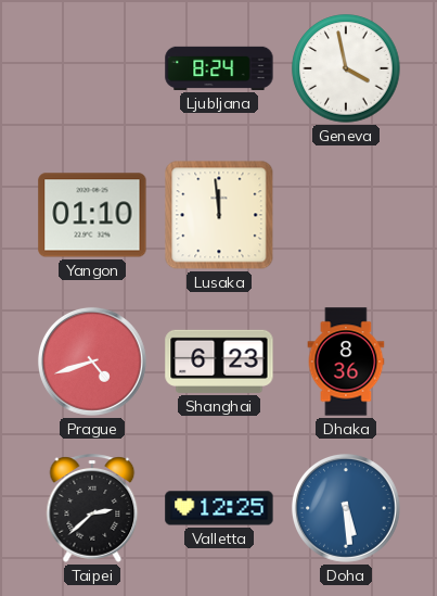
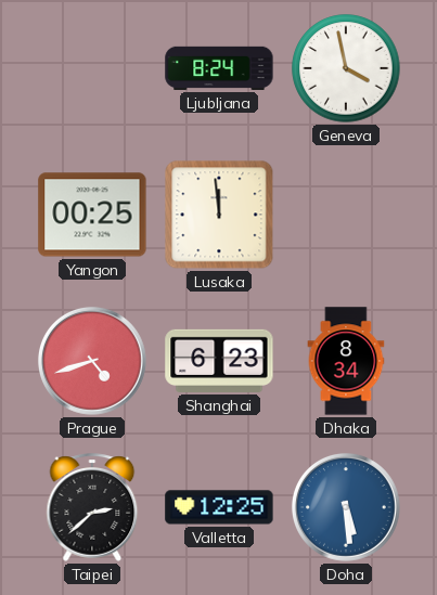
Yangon: 01:10 -> 00:25
Dhaka: 8:36 -> 8:34
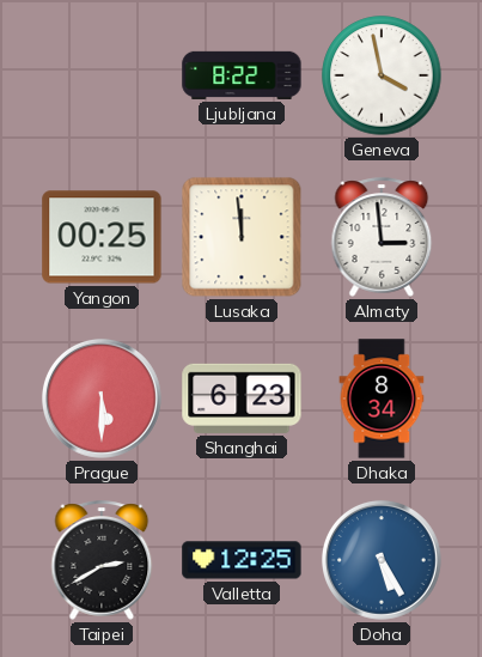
Ljubljana: 8:24 -> 8:22
Almaty: none -> 2:59
Prague: 4:42 -> 5:30
Taipei: 2:38 -> 2:40
Doha: 5:29 -> 5:25
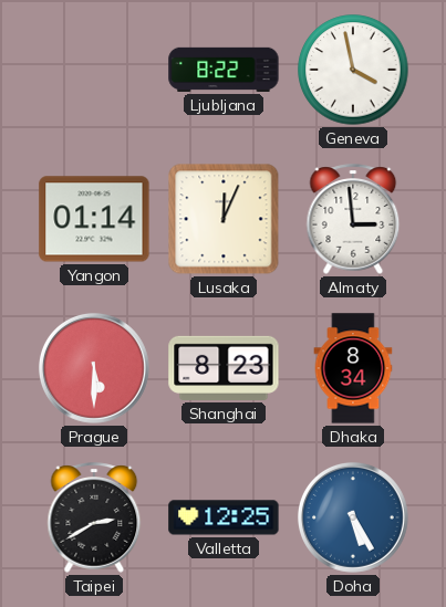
Yangon: 00:25 -> 01:14
Lusaka: 11:59 -> 12:04
Shanghai: 6:23 -> 8:23
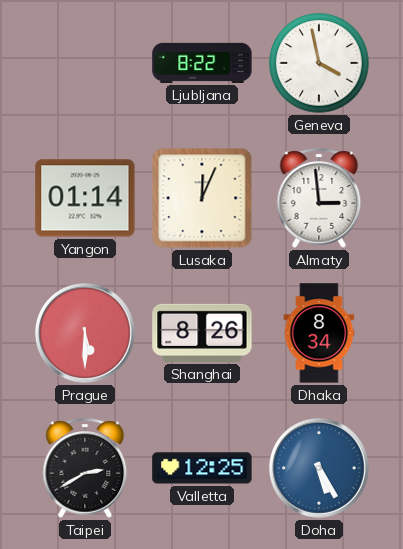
Shanghai: 8:23 -> 8:26
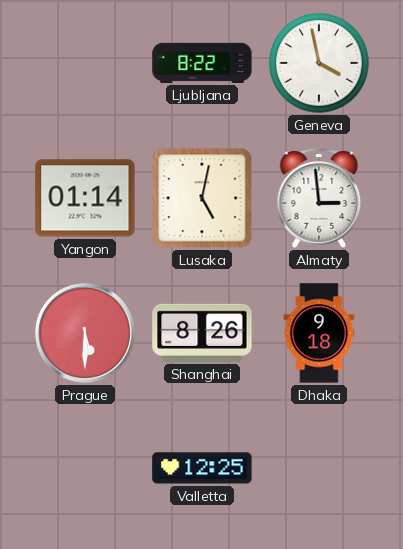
Lusaka: 12:04 -> 5:02
Dhaka: 8:34 -> 9:18
Taipei: 2:40 -> none
Doha: 5:25 -> none
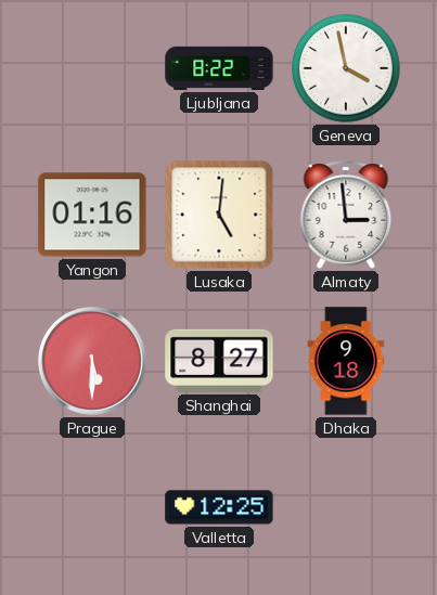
Yangon: 01:14 -> 01:16
Lusaka: 5:02 -> 5:01
Shanghai: 8:26 -> 8:27
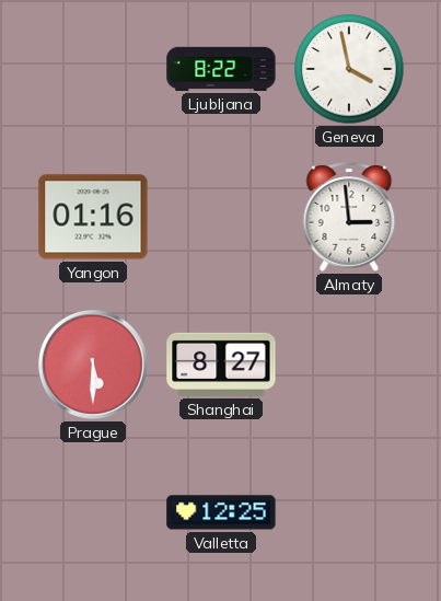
Lusaka: 5:01 -> none
Dhaka: 9:18 -> none
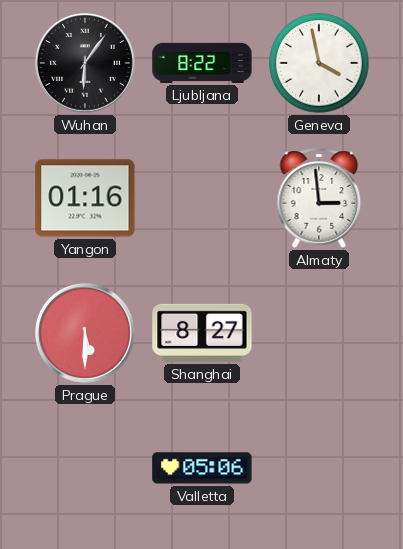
Wuhan: none -> 6:06
Valletta: 12:25 -> 05:06
